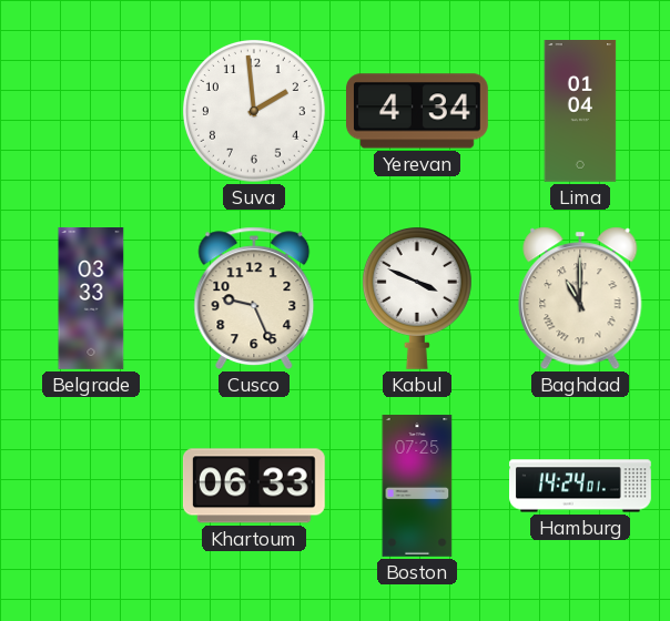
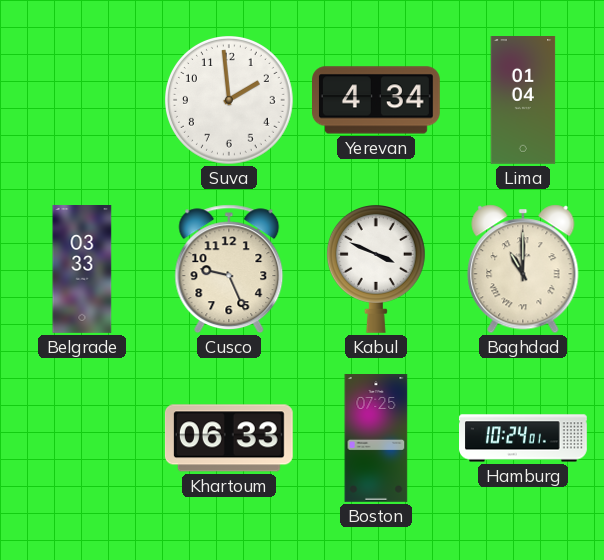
Hamburg: 14:24 -> 10:24
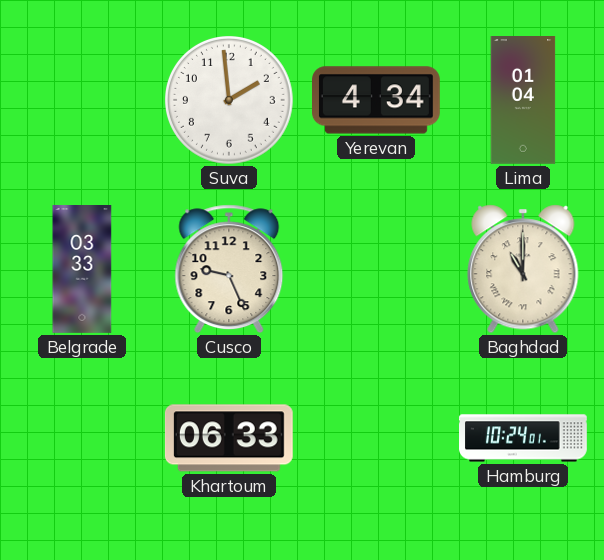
Kabul: 3:49 -> none
Boston: 07:25 -> none
